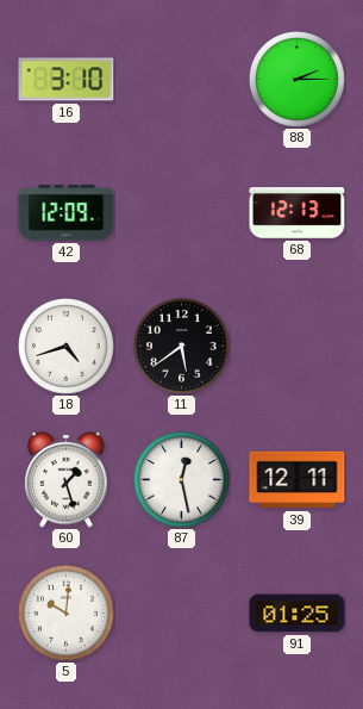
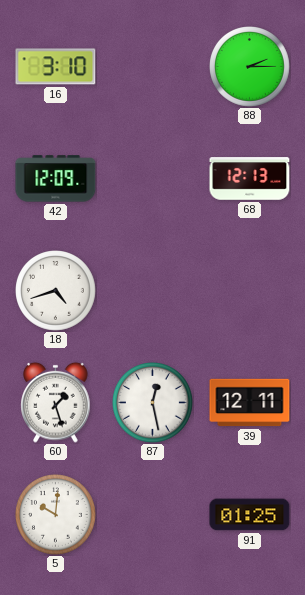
11: 5:39 -> none
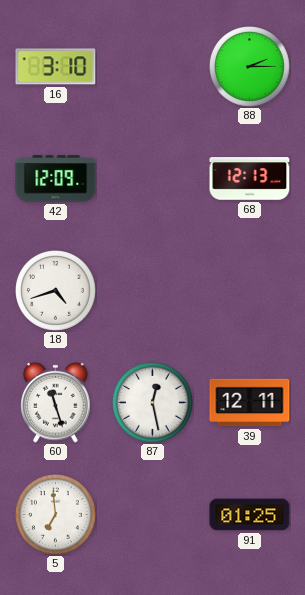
60: 1:27 -> 11:27
5: 10:01 -> 6:59
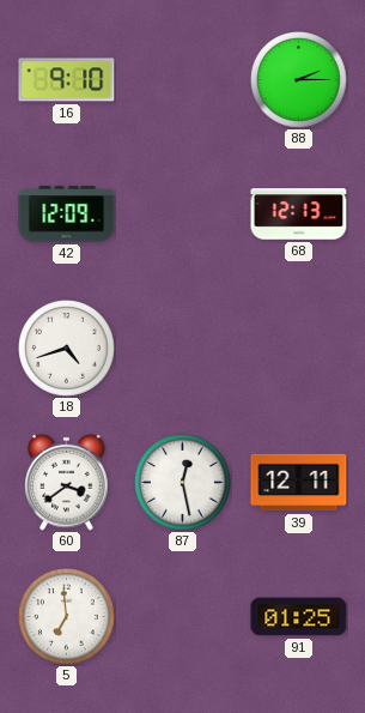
16: 3:10 -> 9:10
60: 11:27 -> 3:39
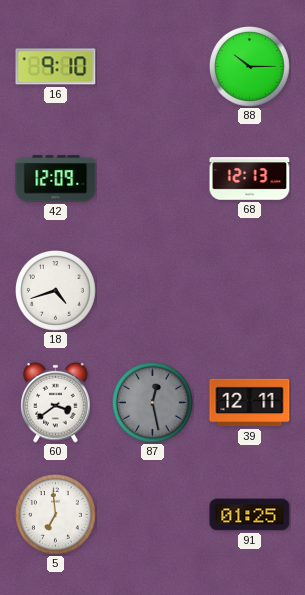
88: 2:15 -> 10:15
87 dial: white -> grey
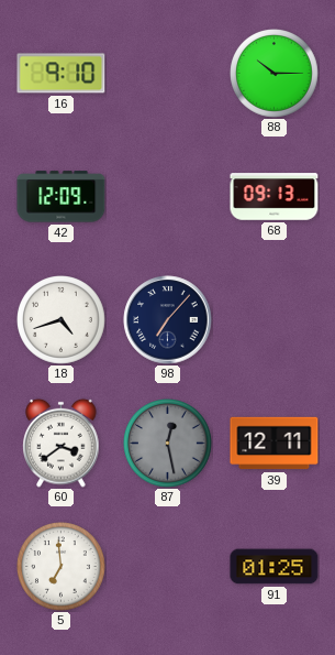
68: 12:13 -> 09:13
98: none -> 7:07
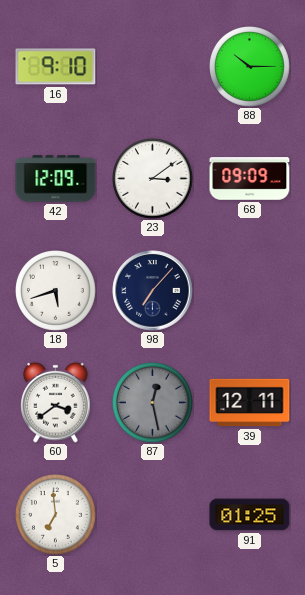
23: none -> 3:09
68: 09:13 -> 09:09
18: 4:42 -> 5:42
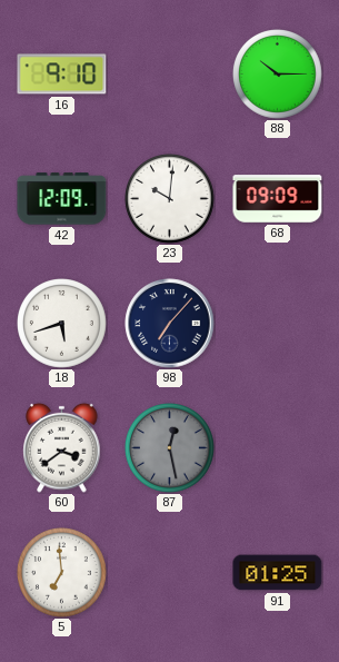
23: 3:09 -> 10:01
39: 12:11 -> none
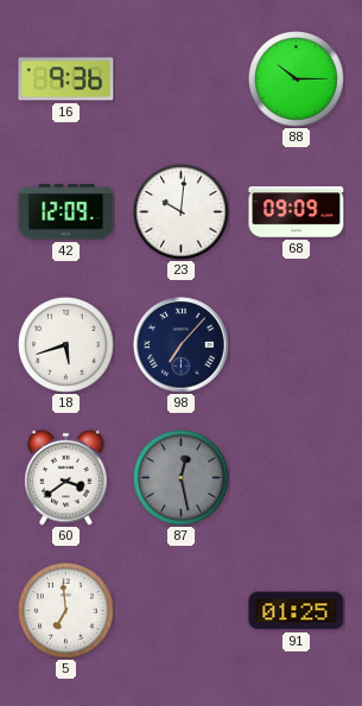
16: 9:10 -> 9:36
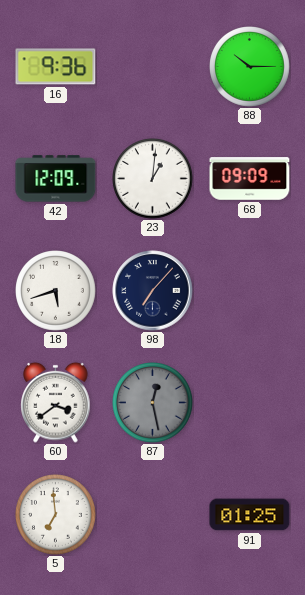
23: 10:01 -> 1:01
